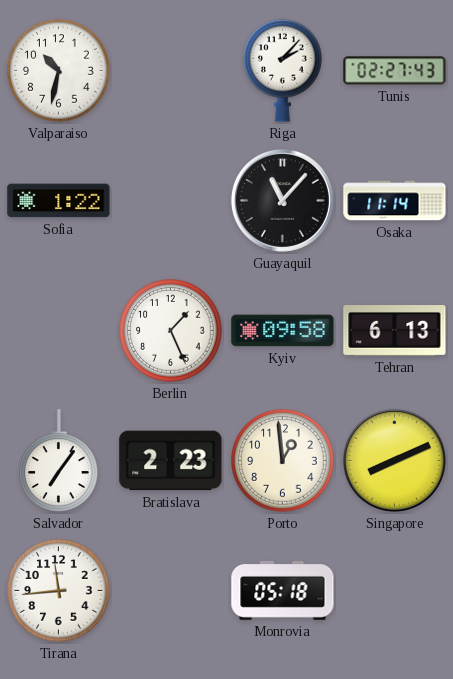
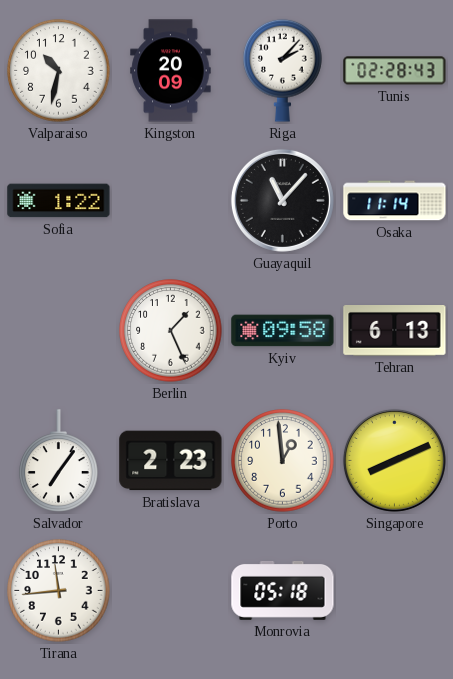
Kingston: none -> 20:09
Tunis: 02:27 -> 02:28
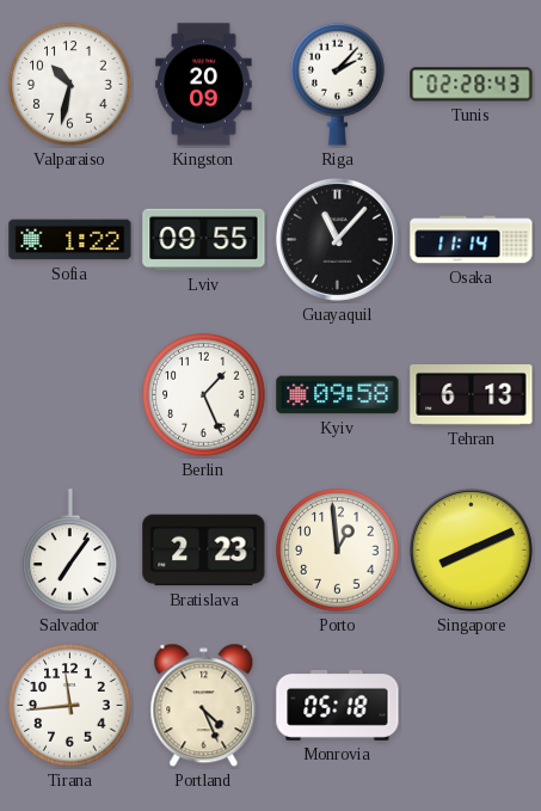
Lviv: none -> 09:55
Portland: none -> 4:26
